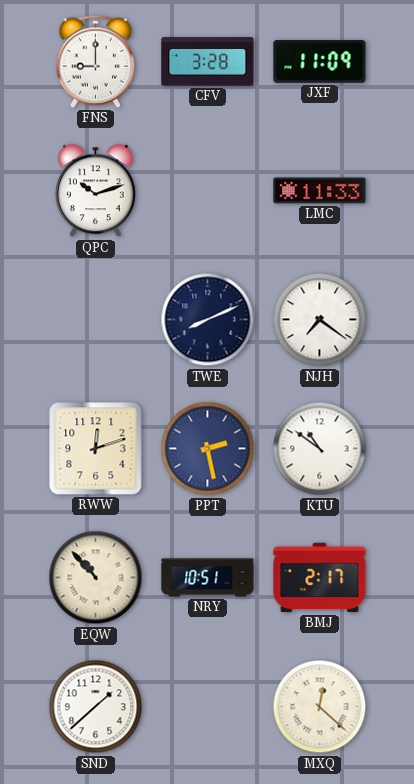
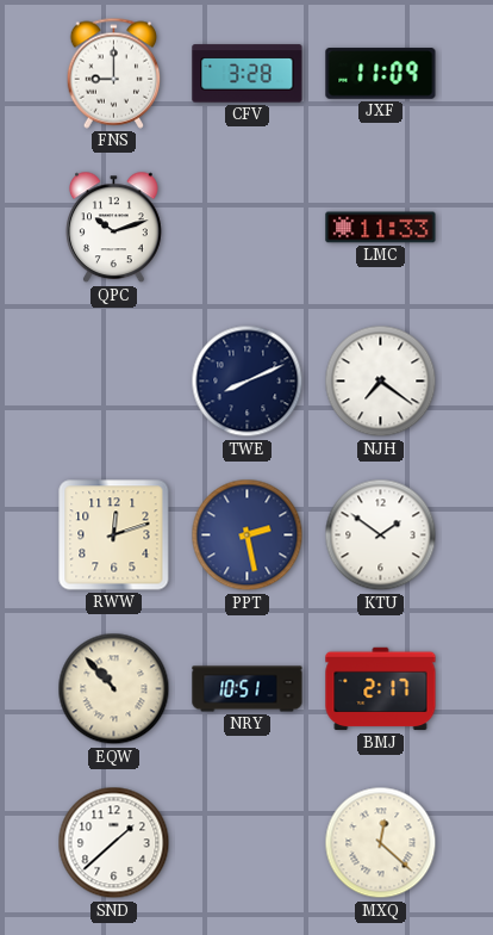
KTU: 10:51 -> 1:51
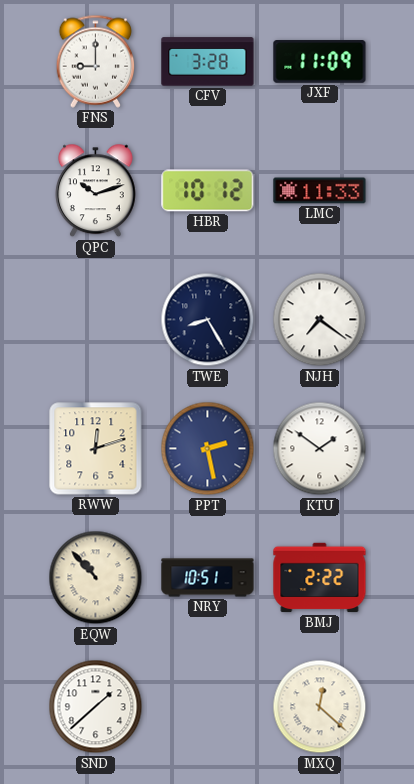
HBR: none -> 10:12
TWE: 8:11 -> 8:25
BMJ: 2:17 -> 2:22
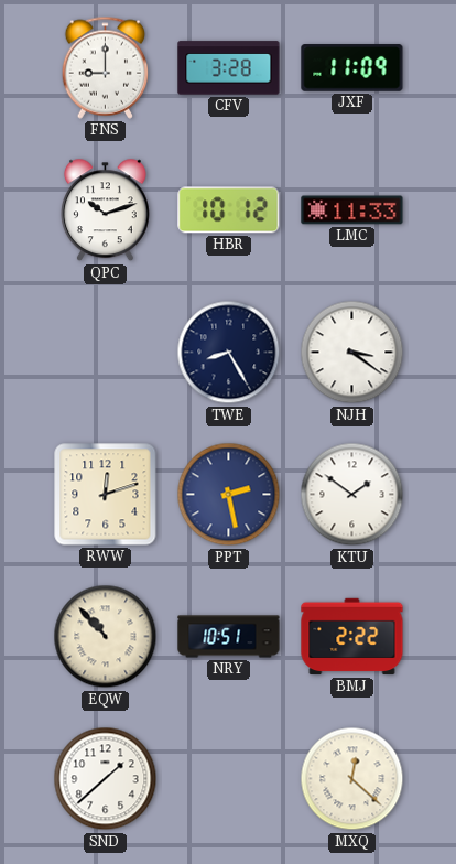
NJH: 7:21 -> 3:21
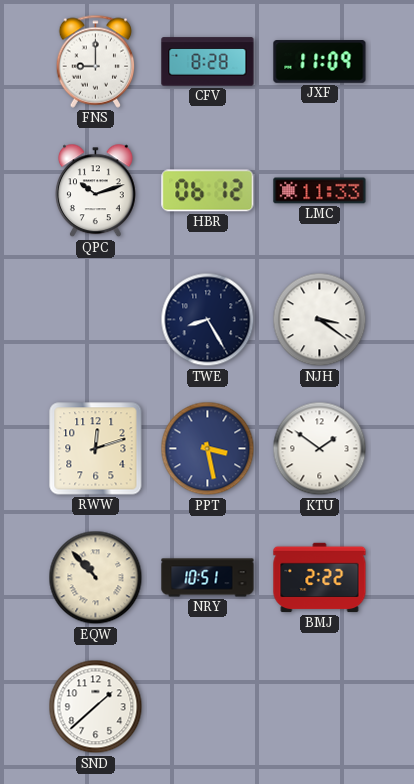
CFV: 3:28 -> 8:28
HBR: 10:12 -> 06:12
PPT: 2:28 -> 3:28
MXQ: 12:22 -> none
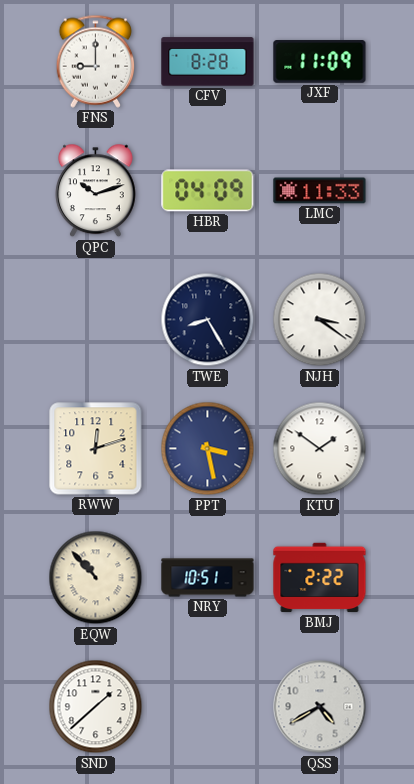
HBR: 06:12 -> 04:09
QSS: none -> 4:40
